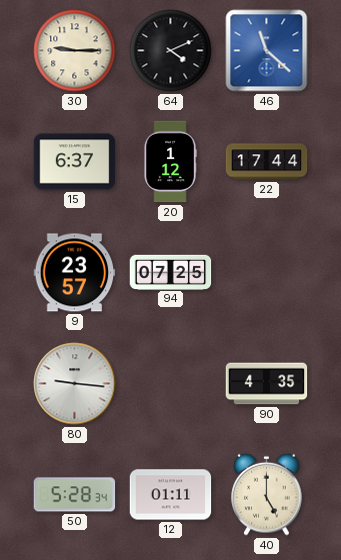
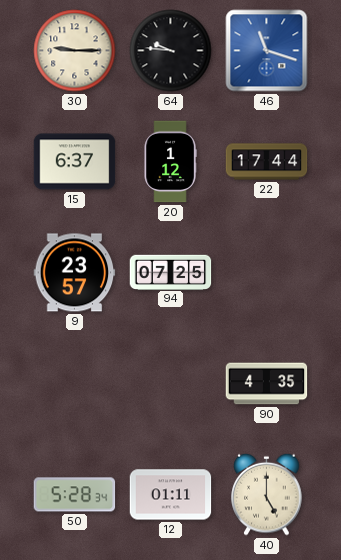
64: 4:11 -> 9:46
46: 11:22 -> 11:18
80: 9:16 -> none
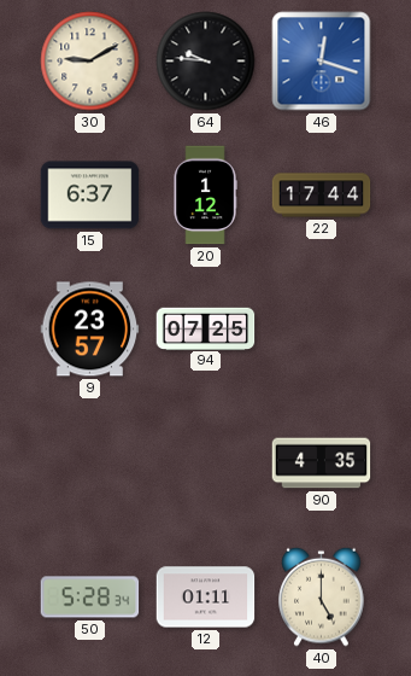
30: 9:15 -> 9:10
46: 11:18 -> 12:18
